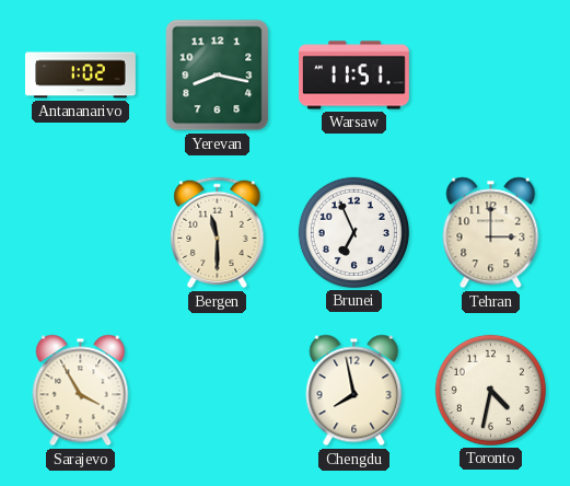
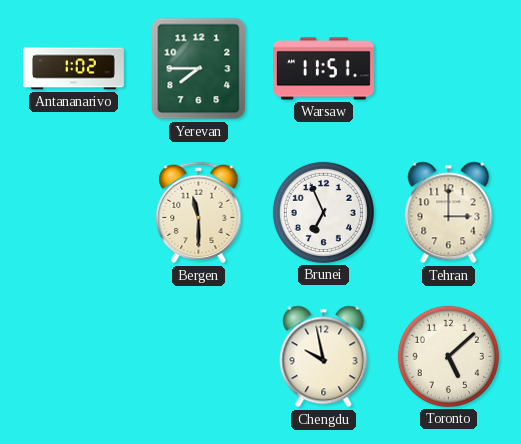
Yerevan: 8:17 -> 7:45
Sarajevo: 3:55 -> none
Chengdu: 7:58 -> 9:58
Toronto: 4:32 -> 5:08
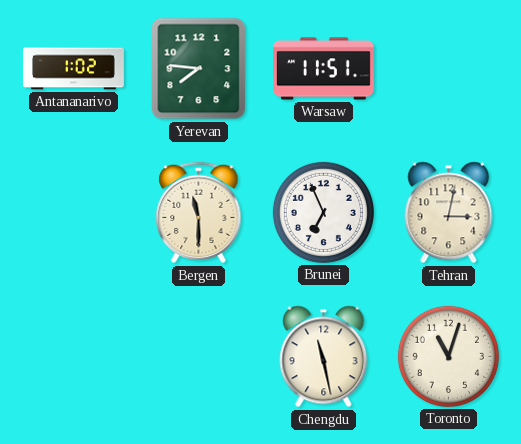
Yerevan: 7:45 -> 7:46
Tehran: 3:00 -> 3:02
Chengdu: 9:58 -> 11:28
Toronto: 5:08 -> 11:03
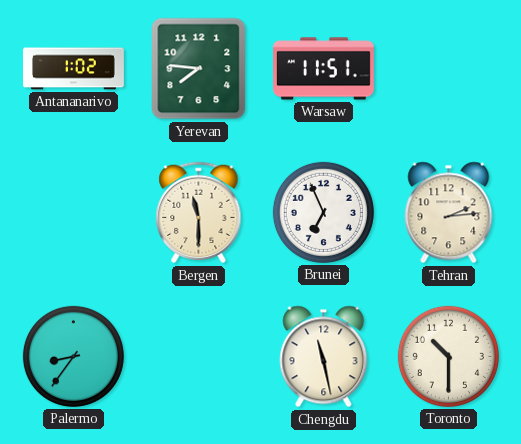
Tehran: 3:02 -> 2:14
Palermo: none -> 8:36
Toronto: 11:03 -> 10:30
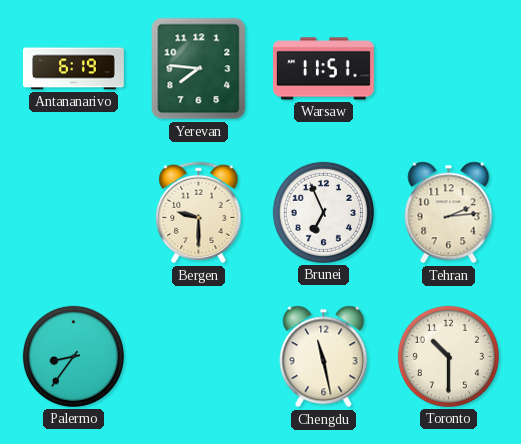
Antananarivo: 1:02 -> 6:19
Bergen: 11:30 -> 9:30
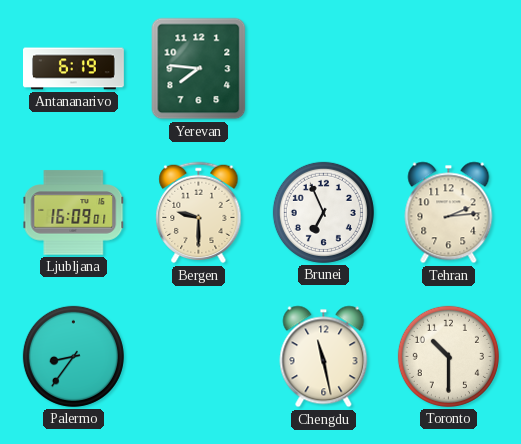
Warsaw: 11:51 -> none
Ljubljana: none -> 16:09
